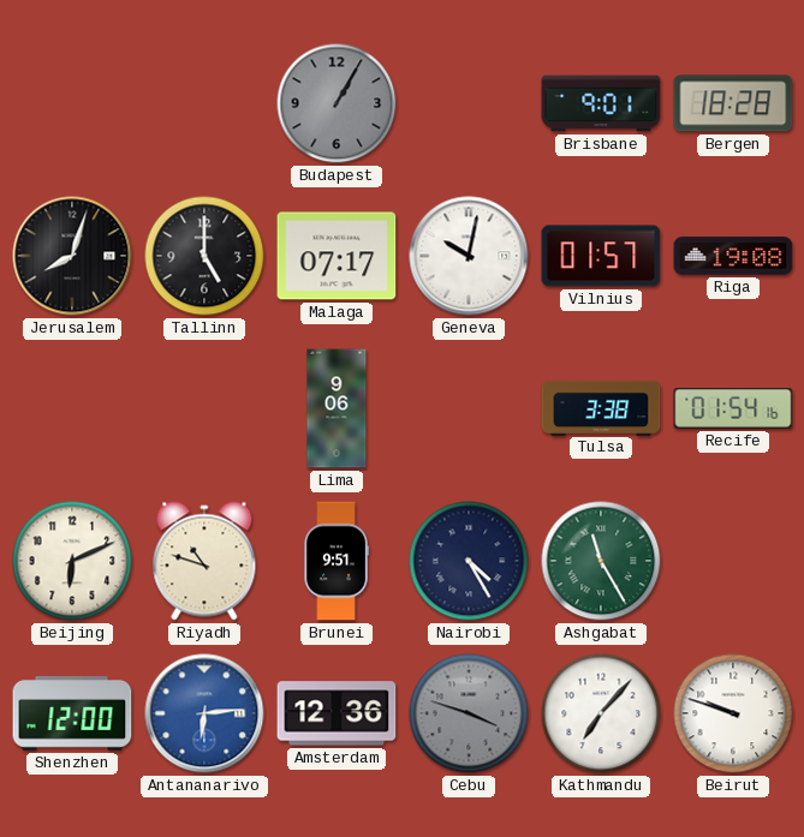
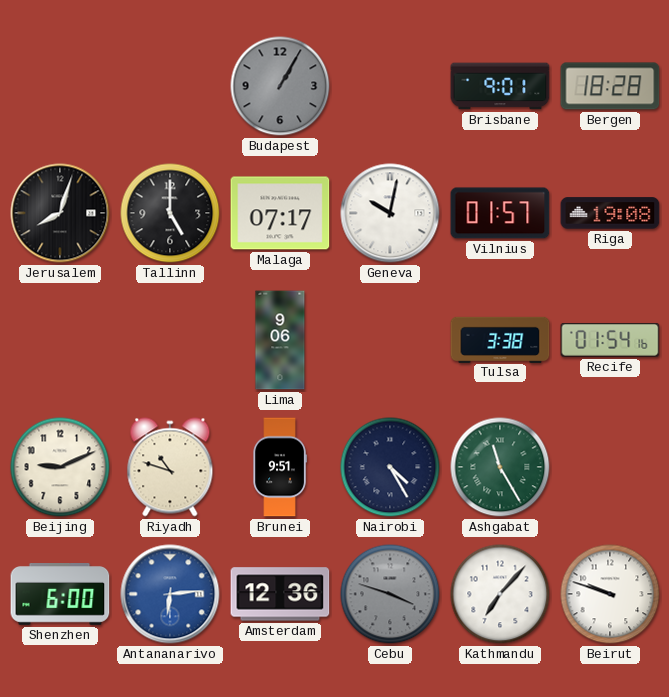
Beijing: 6:11 -> 9:11
Shenzhen: 12:00 -> 6:00
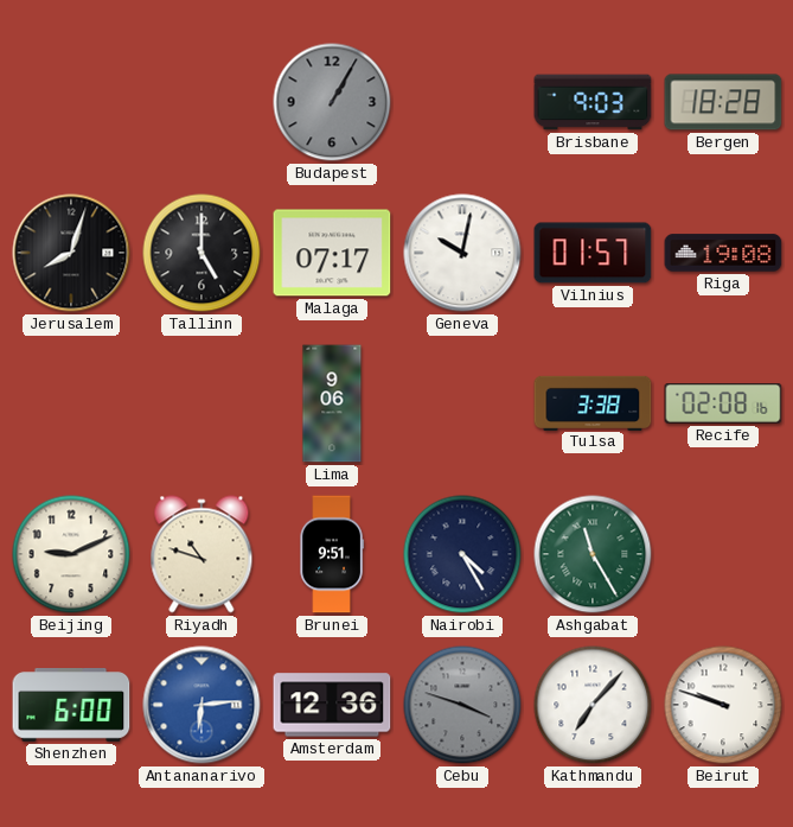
Brisbane: 9:01 -> 9:03
Recife: 01:54 -> 02:08
